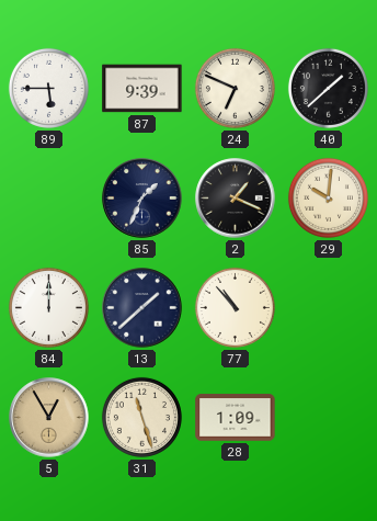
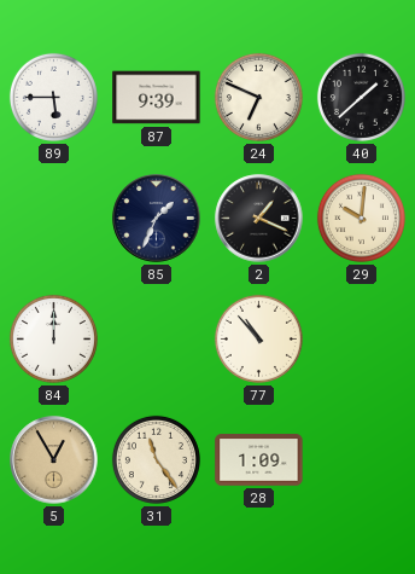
13: 1:38 -> none
31: 11:27 -> 11:24
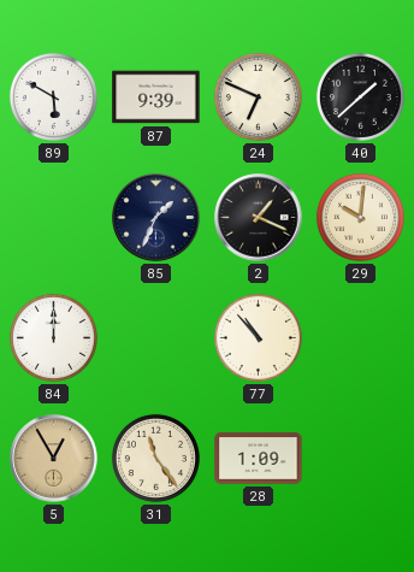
89: 5:45 -> 5:50
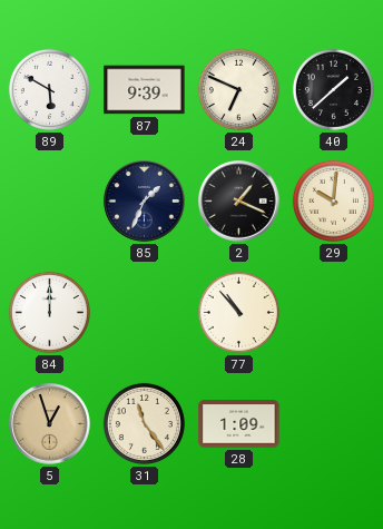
5: 12:55 -> 12:57
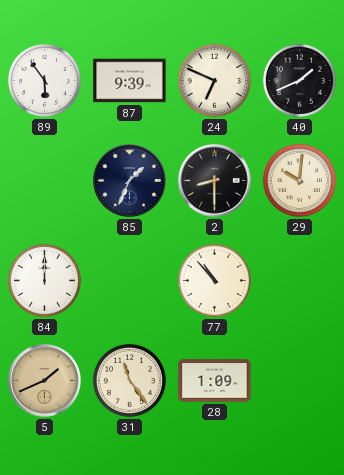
89: 5:50 -> 5:54
40: 1:38 -> 1:41
2: 1:19 -> 8:30
5: 12:57 -> 1:41
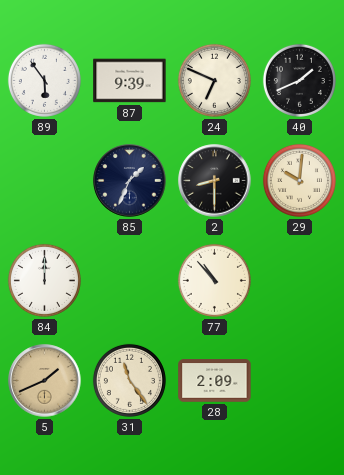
28: 1:09 -> 2:09
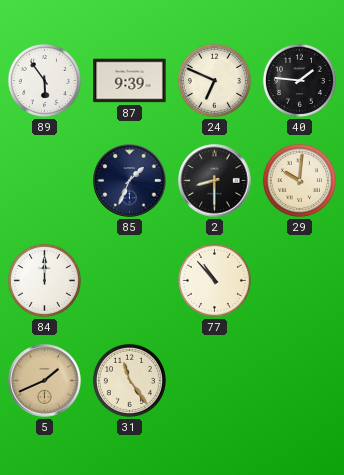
40: 1:41 -> 1:46
28: 2:09 -> none
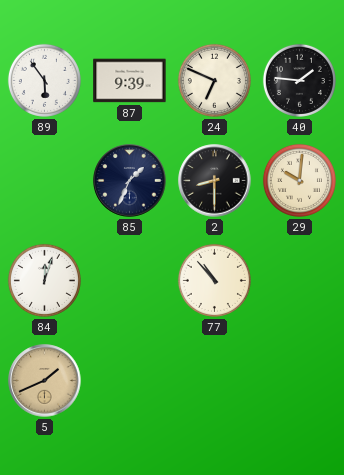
84: 12:00 -> 12:03
31: 11:24 -> none
